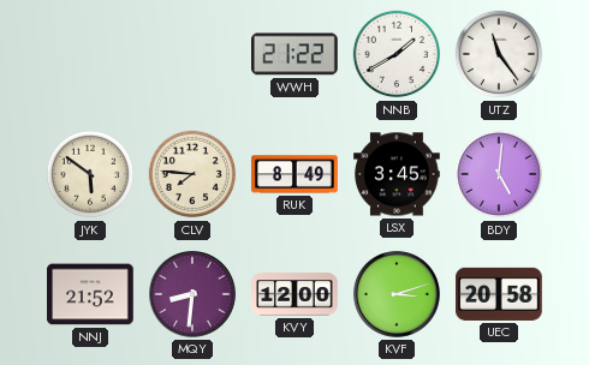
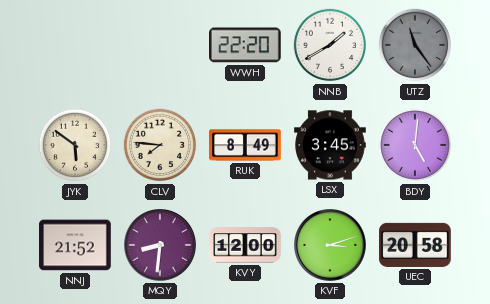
WWH: 21:22 -> 22:20
UTZ dial: white -> grey
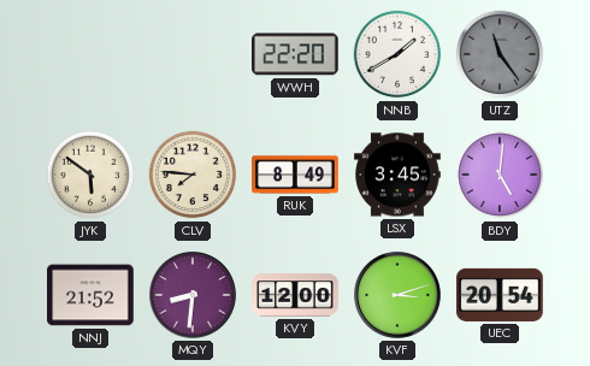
UEC: 20:58 -> 20:54
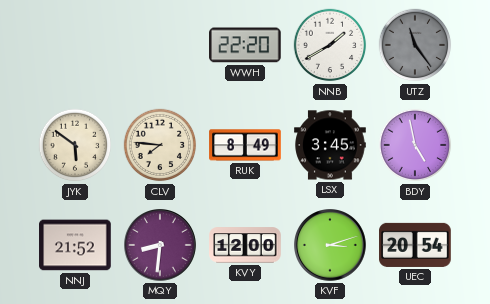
BDY: 5:01 -> 4:58
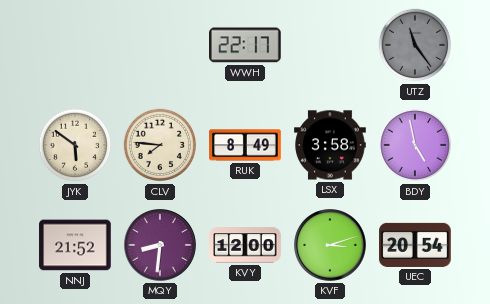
WWH: 22:20 -> 22:17
NNB: 1:40 -> none
LSX: 3:45 -> 3:58
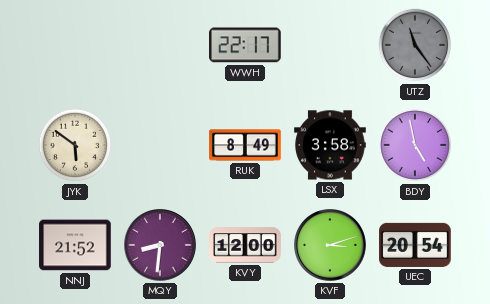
CLV: 7:46 -> none
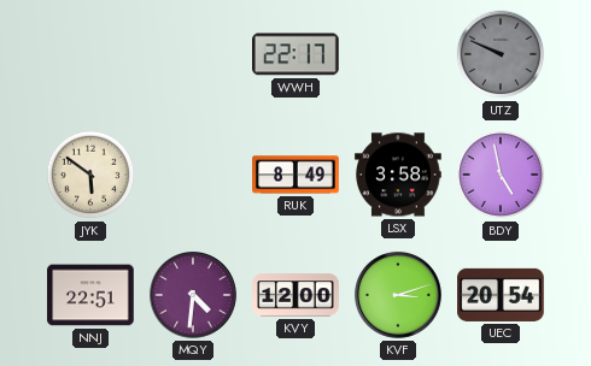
UTZ: 11:24 -> 9:49
NNJ: 21:52 -> 22:51
MQY: 8:31 -> 4:31
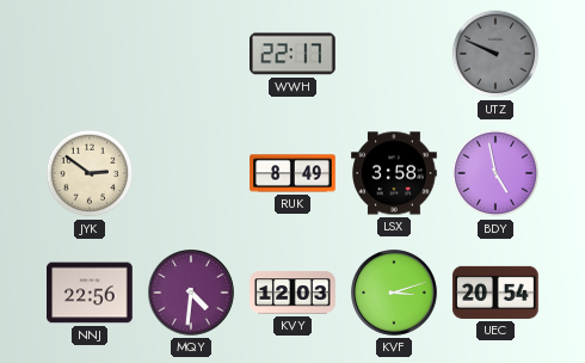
JYK: 5:51 -> 2:51
NNJ: 22:51 -> 22:56
KVY: 12:00 -> 12:03
